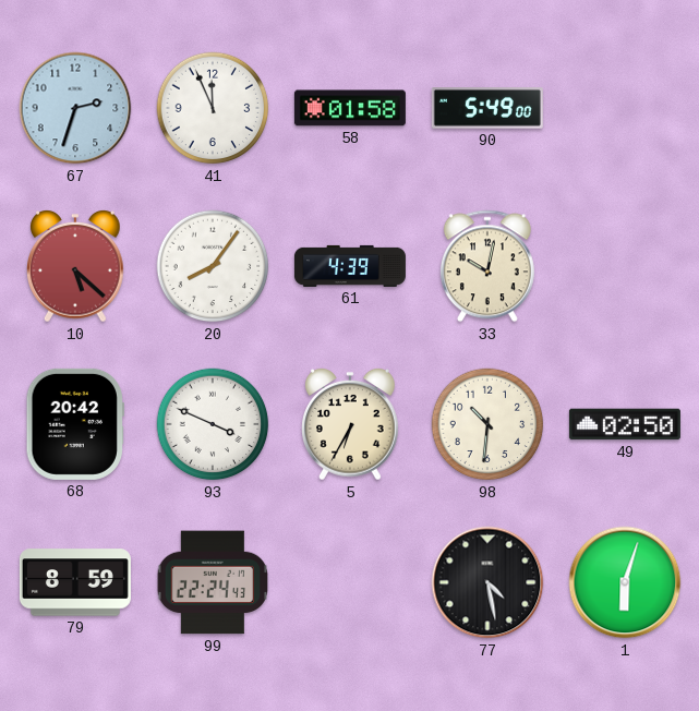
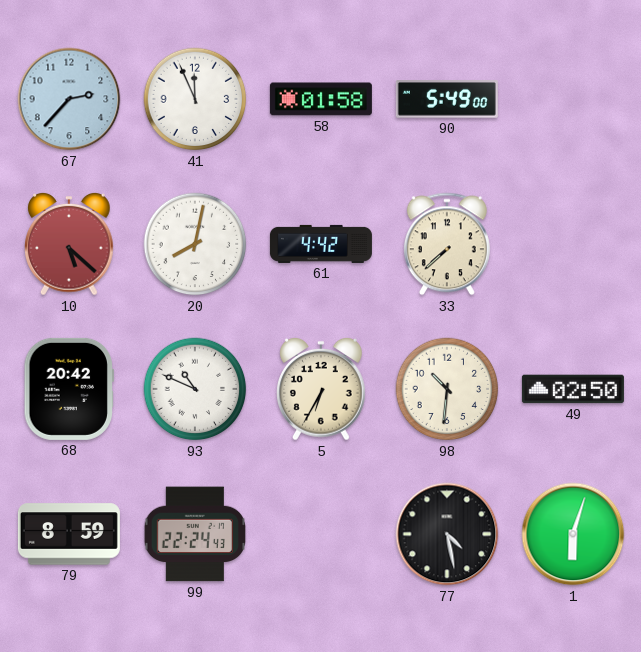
67: 2:33 -> 2:37
20: 8:06 -> 8:02
61: 4:39 -> 4:42
33: 10:02 -> 7:38
93: 3:49 -> 10:49
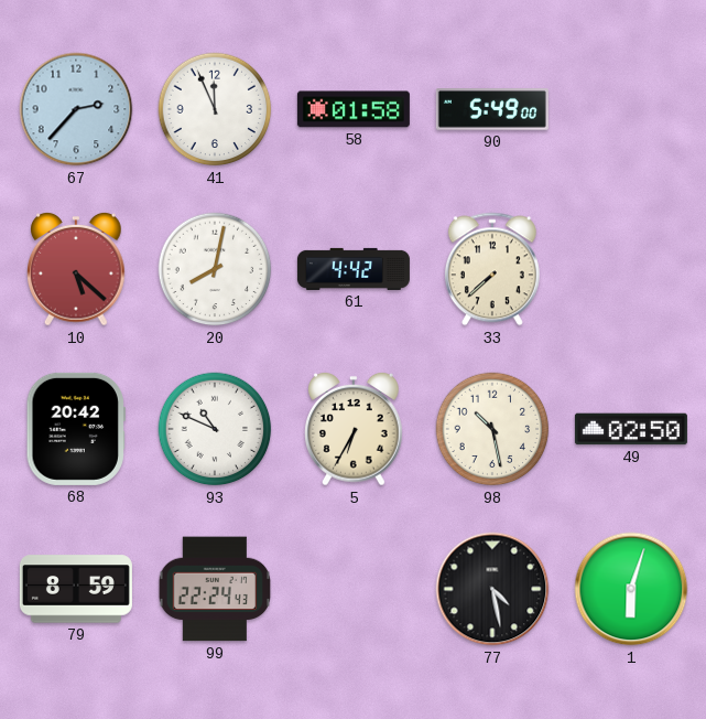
98: 10:31 -> 10:28
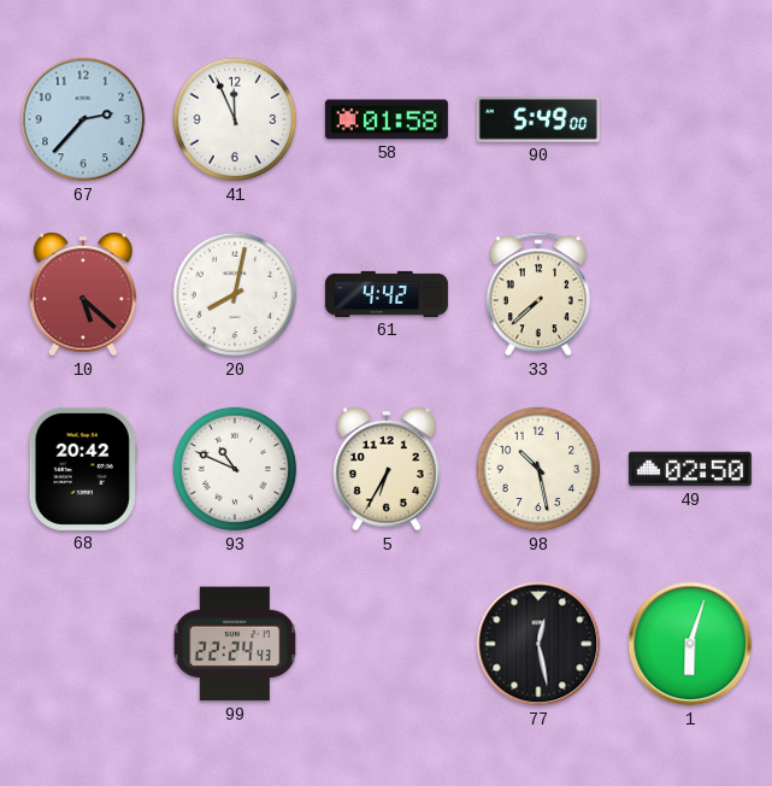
79: 8:59 -> none
77: 4:28 -> 12:28
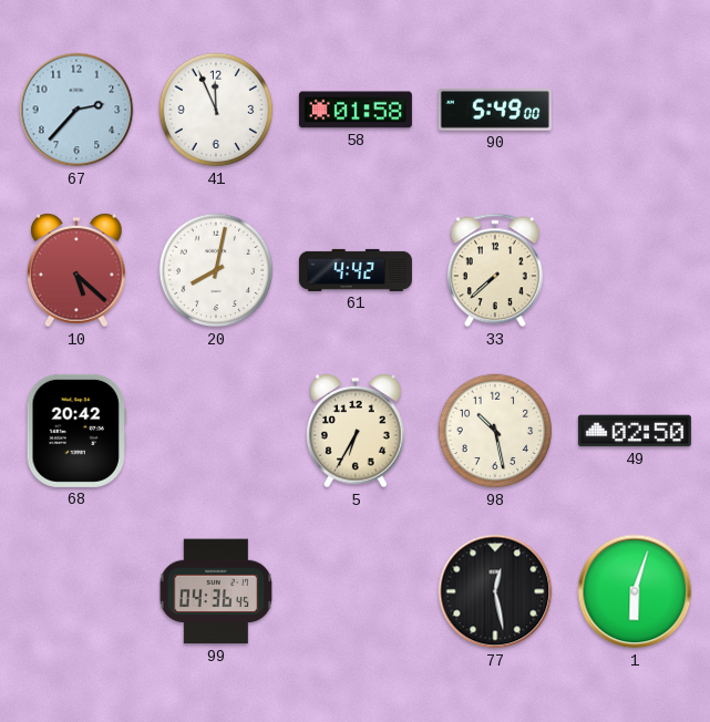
93: 10:49 -> none
99: 22:24 -> 04:36
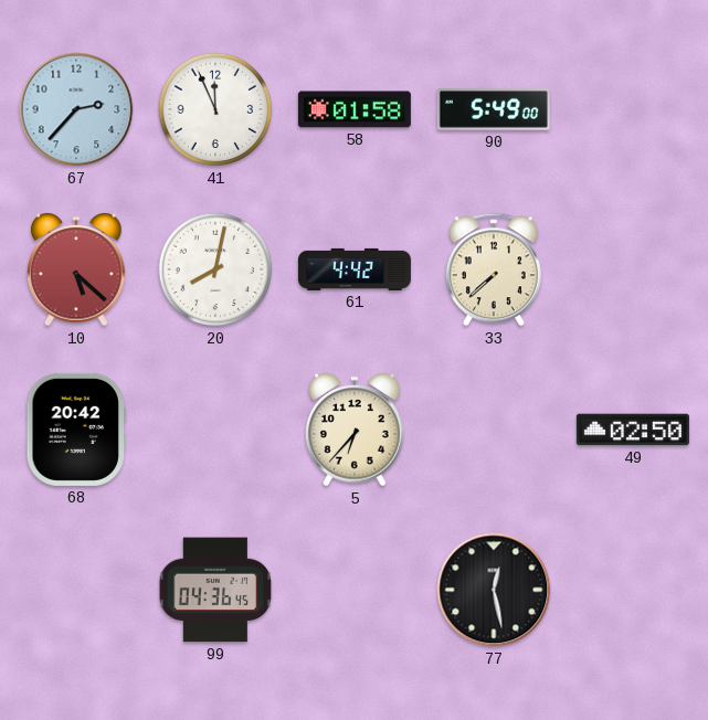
5: 6:35 -> 6:37
98: 10:28 -> none
1: 6:03 -> none
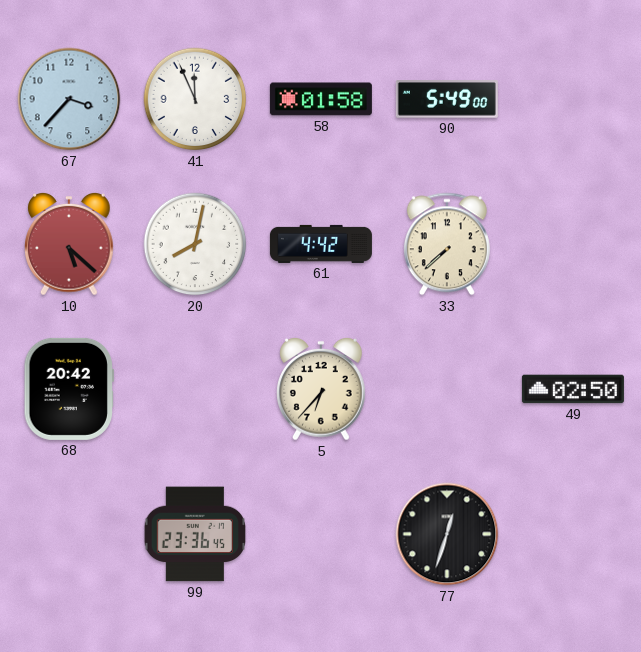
67: 2:37 -> 3:37
99: 04:36 -> 23:36
77: 12:28 -> 12:33
